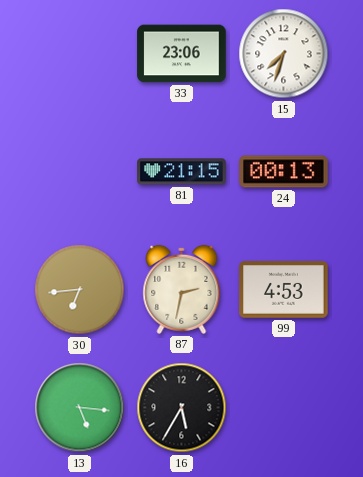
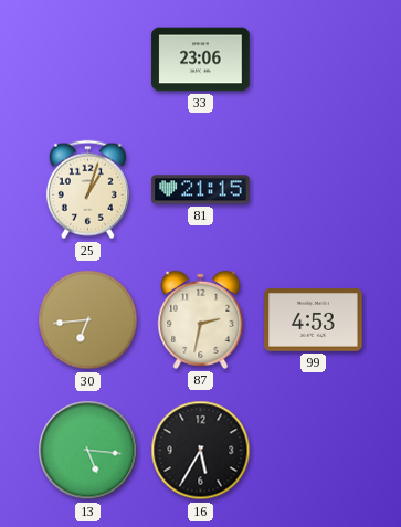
15: 7:33 -> none
25: none -> 1:03
24: 00:13 -> none
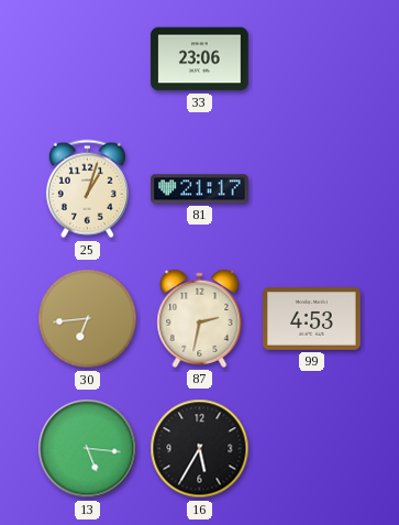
81: 21:15 -> 21:17
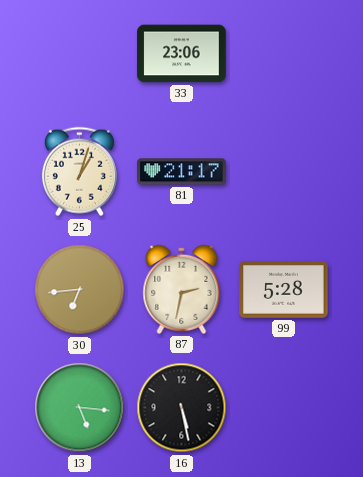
99: 4:53 -> 5:28
16: 5:35 -> 5:28
